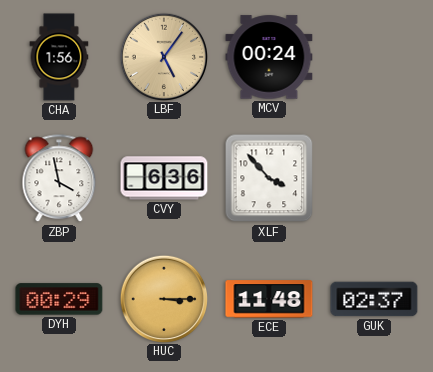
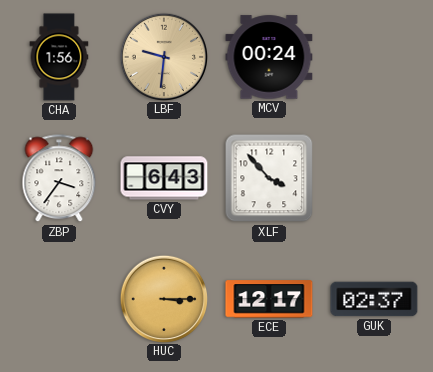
LBF: 5:06 -> 9:31
ZBP: 3:58 -> 3:36
CVY: 6:36 -> 6:43
DYH: 00:29 -> none
ECE: 11:48 -> 12:17
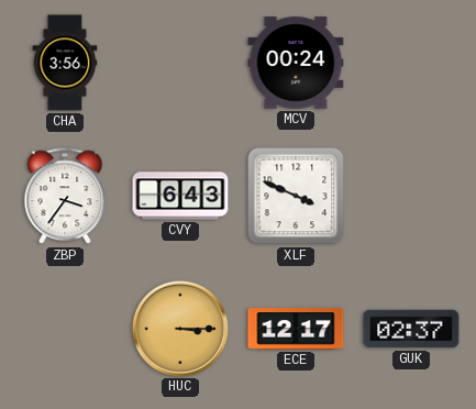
CHA: 1:56 -> 3:56
LBF: 9:31 -> none
XLF: 3:53 -> 3:49
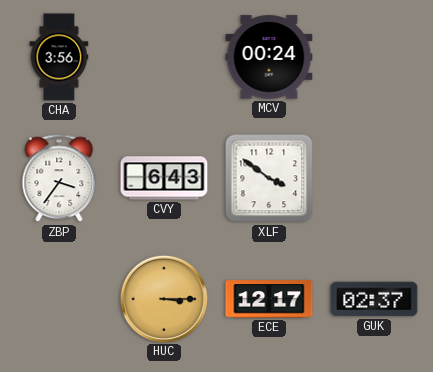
XLF: 3:49 -> 3:51
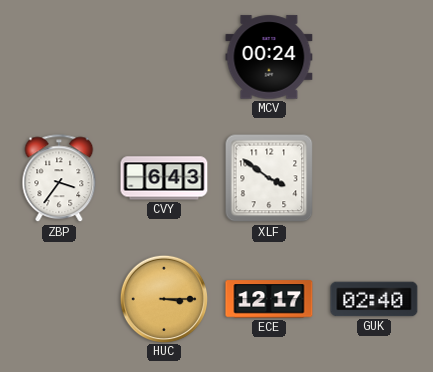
CHA: 3:56 -> none
GUK: 02:37 -> 02:40
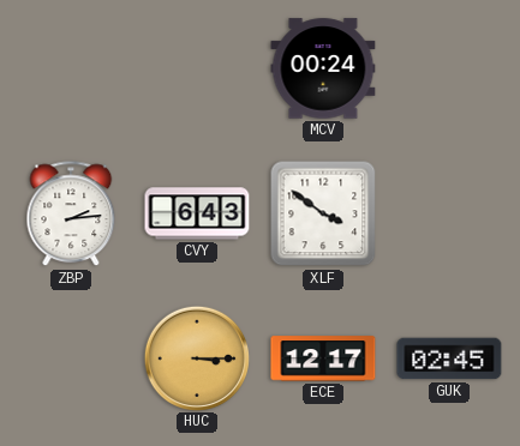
ZBP: 3:36 -> 2:14
GUK: 02:40 -> 02:45
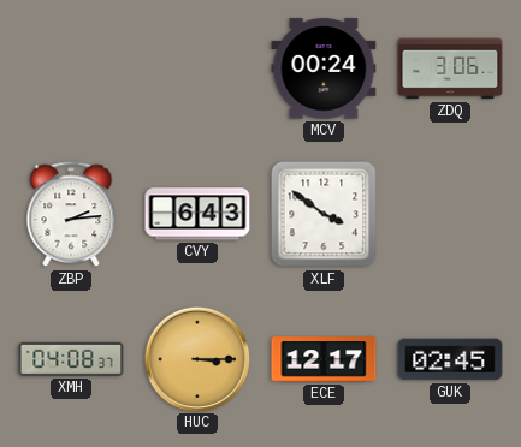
ZDQ: none -> 3:06
XMH: none -> 04:08
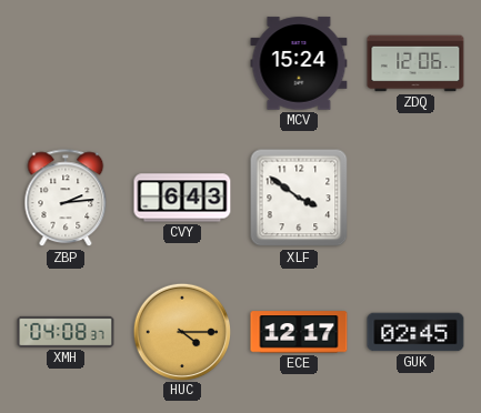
MCV: 00:24 -> 15:24
ZDQ: 3:06 -> 12:06
HUC: 3:15 -> 4:15
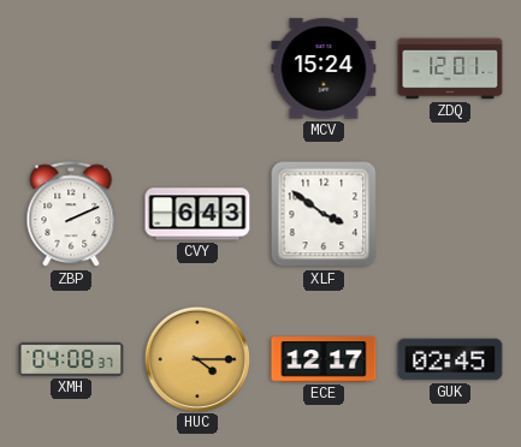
ZDQ: 12:06 -> 12:01
ZBP: 2:14 -> 2:11
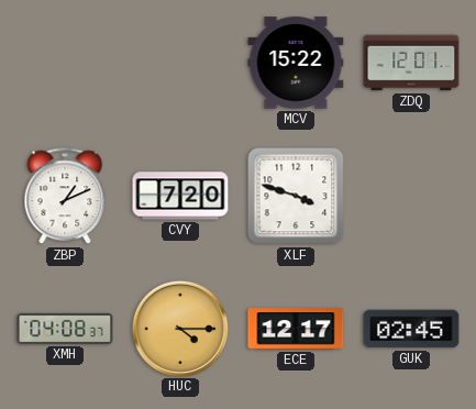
MCV: 15:24 -> 15:22
ZBP: 2:11 -> 1:11
CVY: 6:43 -> 7:20
XLF: 3:51 -> 3:48
